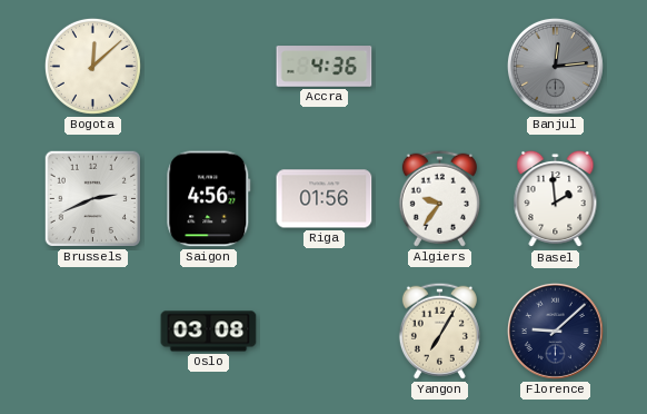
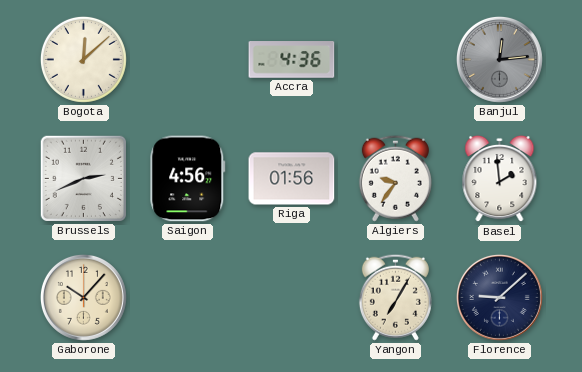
Gaborone: none -> 10:07
Oslo: 03:08 -> none
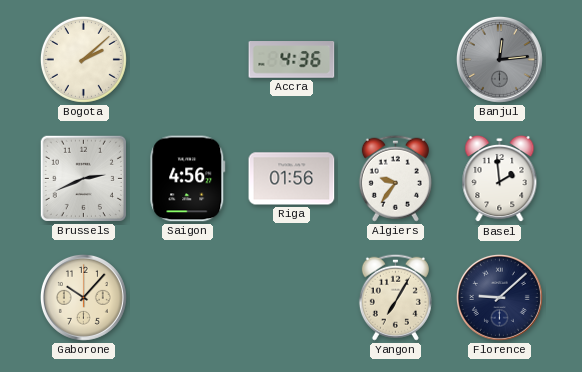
Bogota: 12:08 -> 2:08
